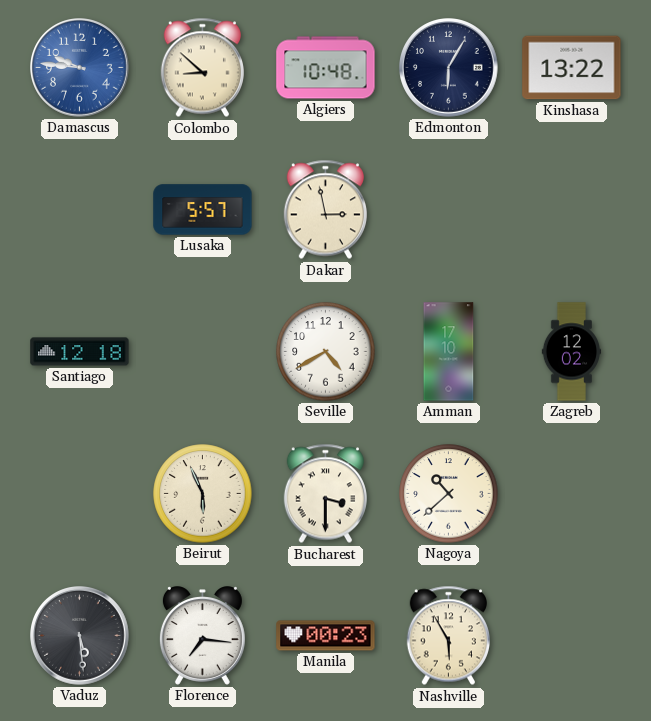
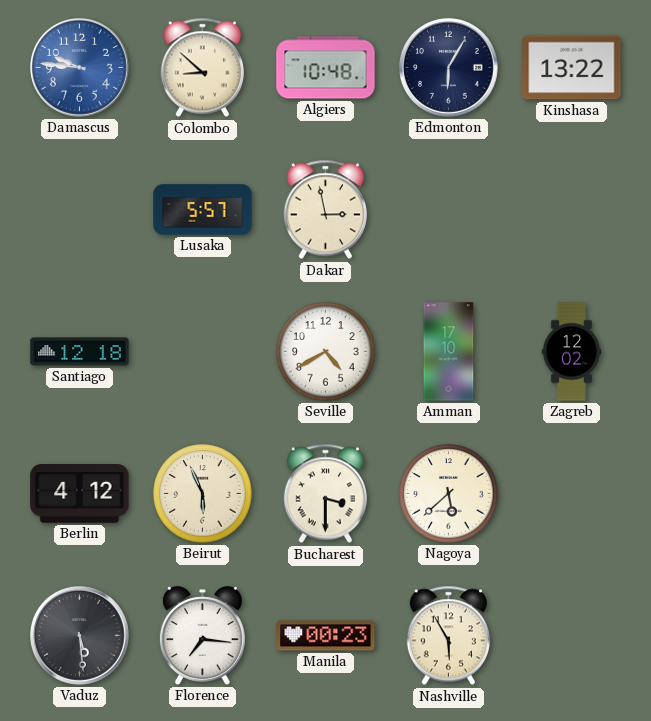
Berlin: none -> 4:12
Nagoya: 10:38 -> 5:38
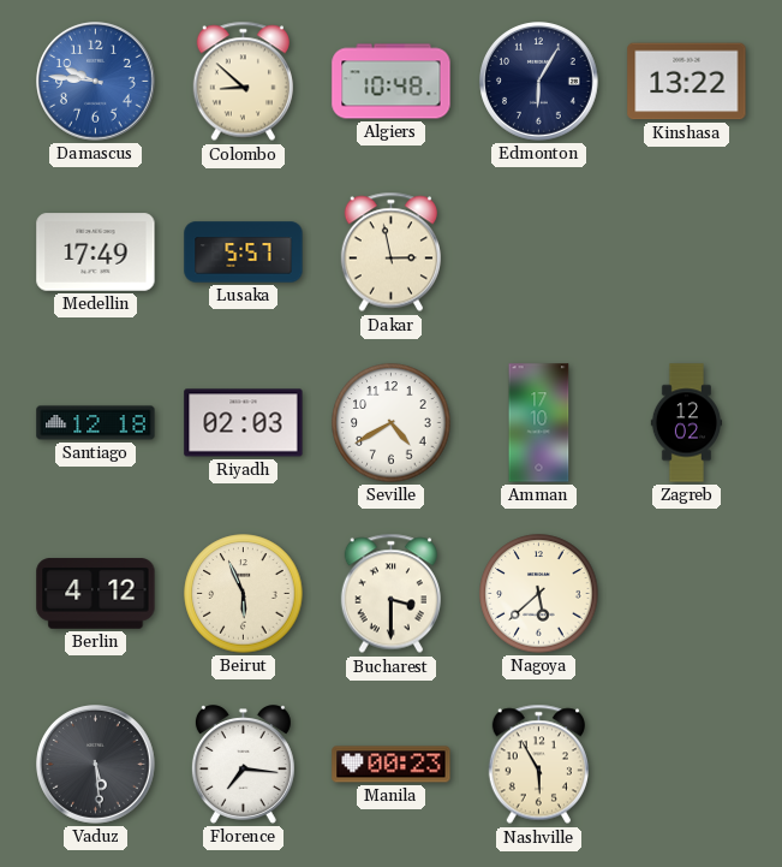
Medellin: none -> 17:49
Riyadh: none -> 02:03
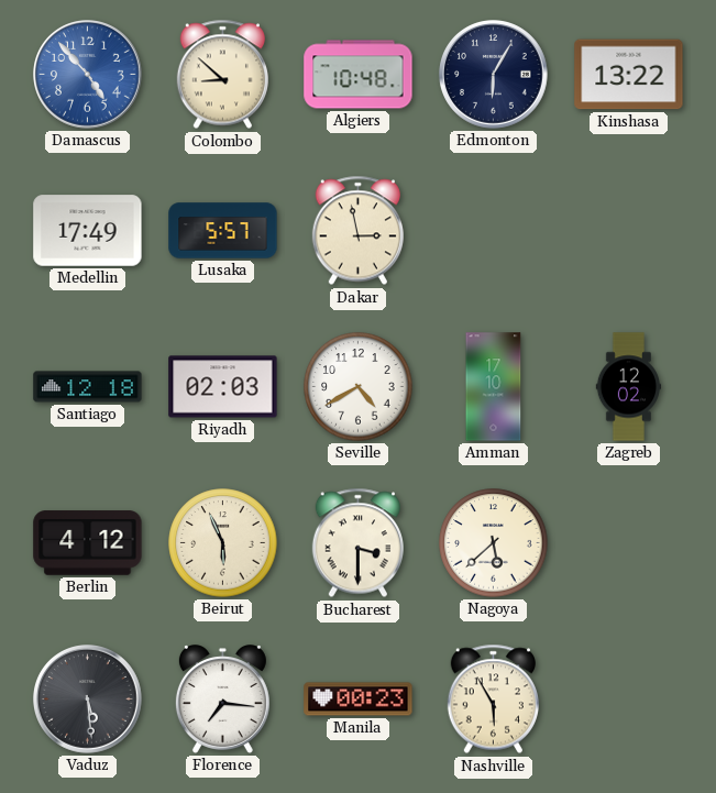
Damascus: 9:46 -> 4:53
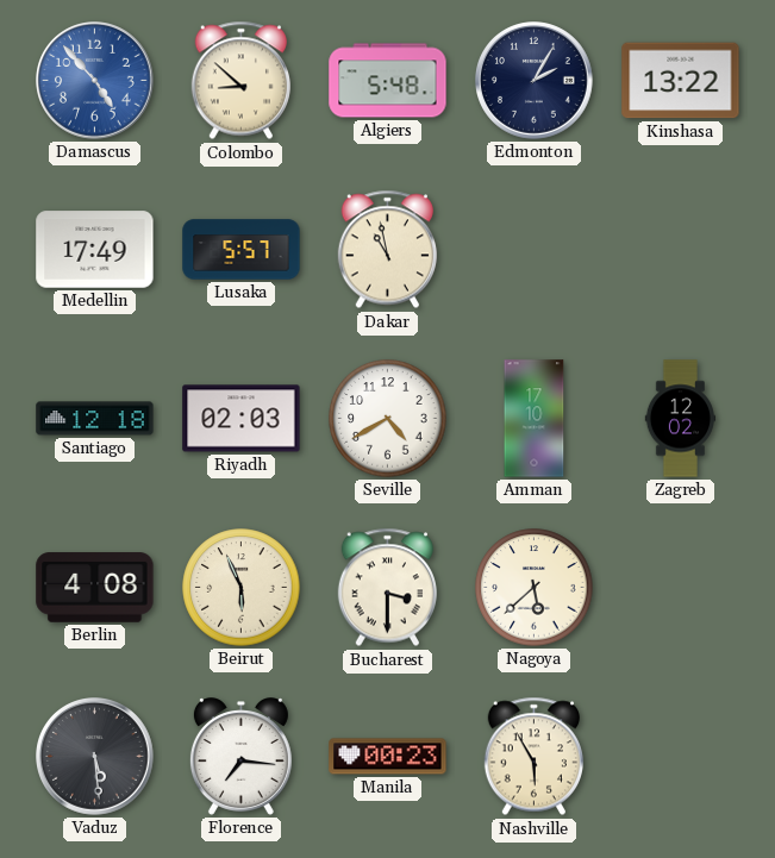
Algiers: 10:48 -> 5:48
Edmonton: 6:05 -> 2:05
Dakar: 2:58 -> 10:58
Berlin: 4:12 -> 4:08
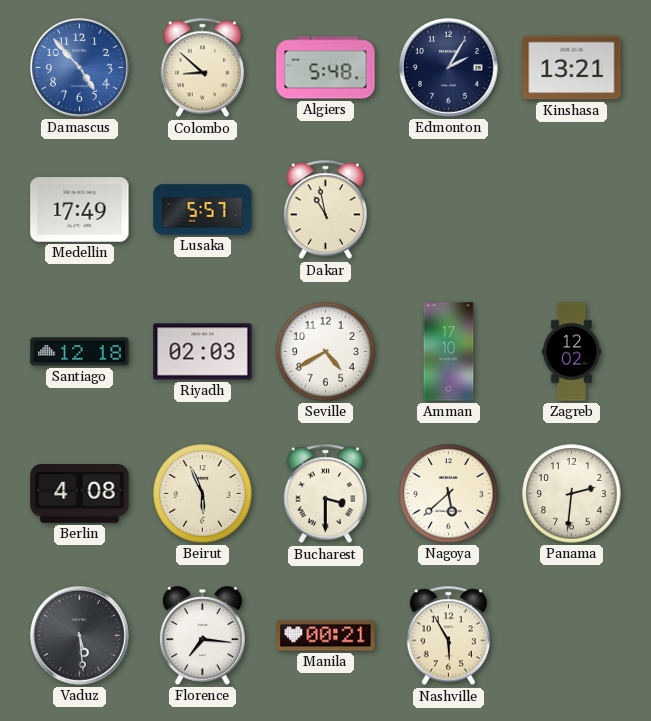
Kinshasa: 13:22 -> 13:21
Panama: none -> 2:31
Manila: 00:23 -> 00:21
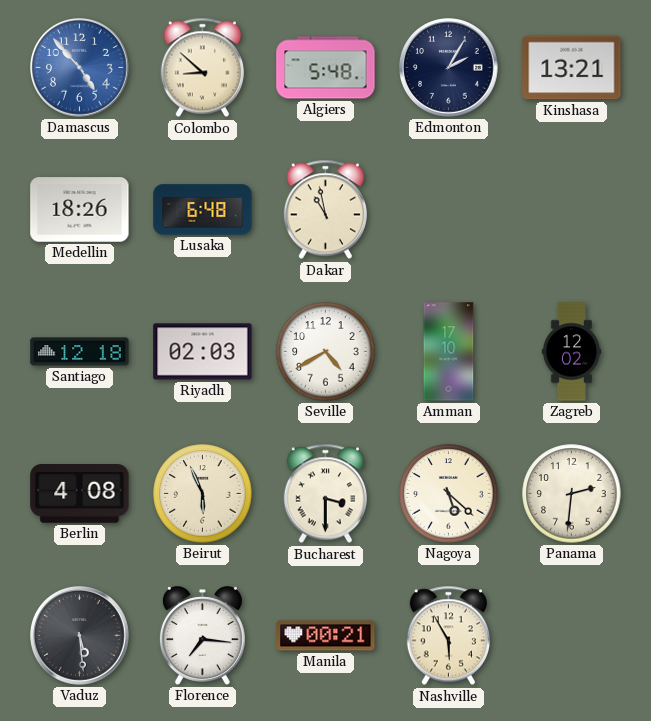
Medellin: 17:49 -> 18:26
Lusaka: 5:57 -> 6:48
Nagoya: 5:38 -> 5:22
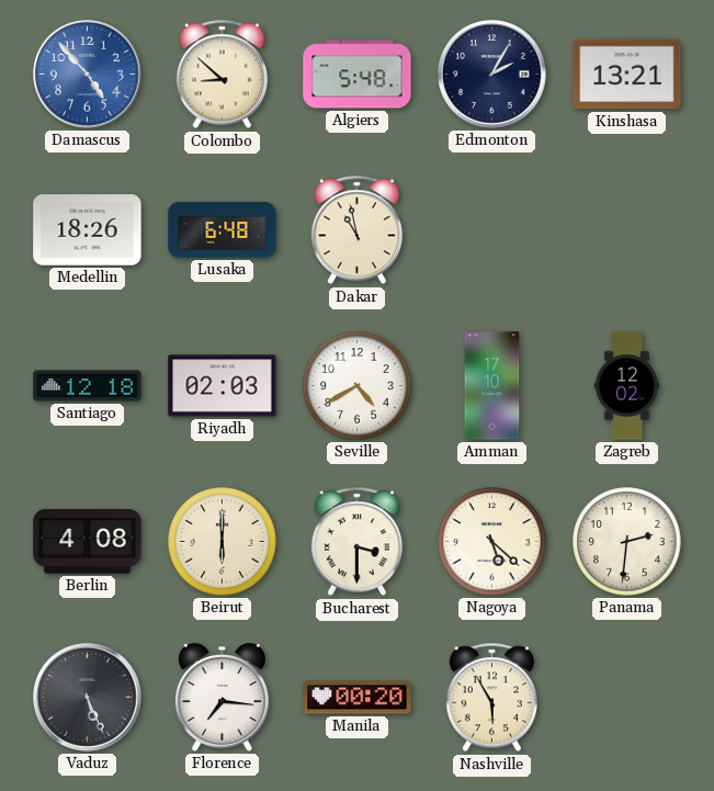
Beirut: 5:56 -> 6:00
Vaduz: 5:29 -> 5:26
Manila: 00:21 -> 00:20
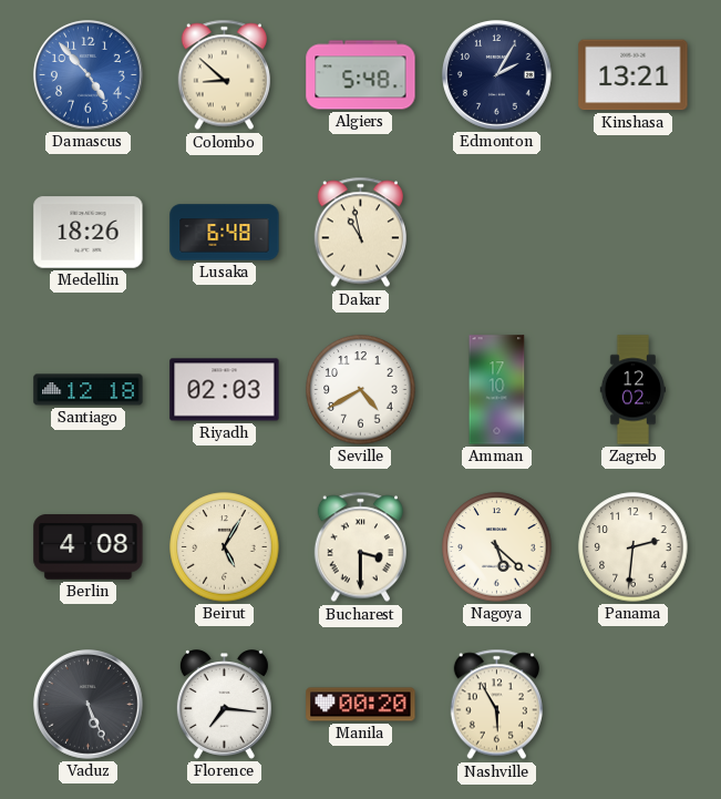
Beirut: 6:00 -> 5:05
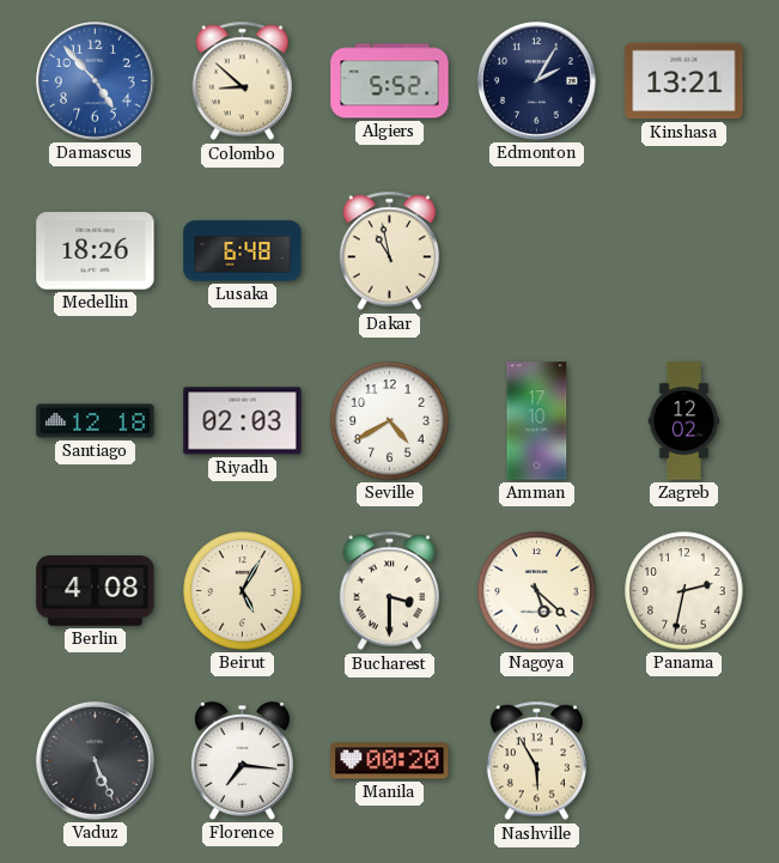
Algiers: 5:48 -> 5:52
Panama: 2:31 -> 2:32
